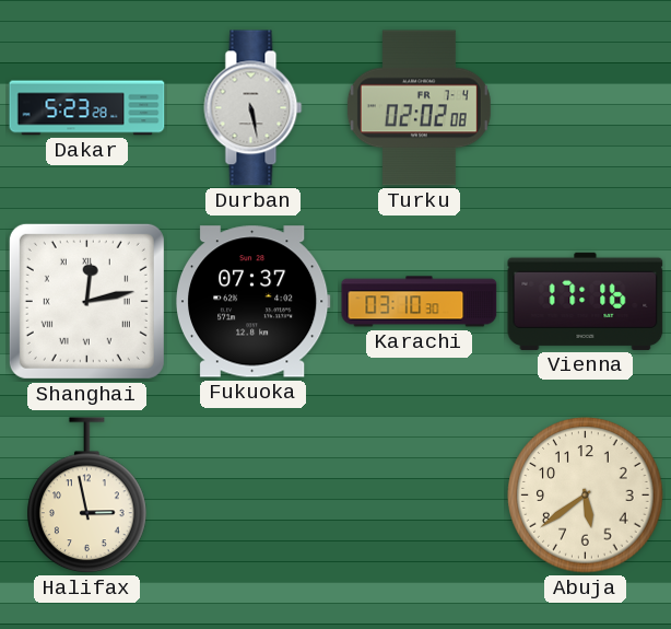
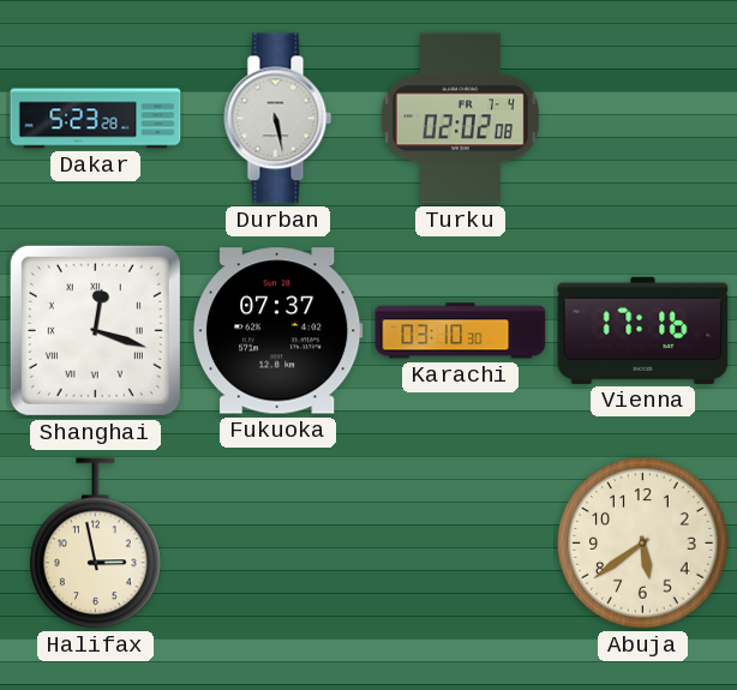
Shanghai: 12:13 -> 12:18
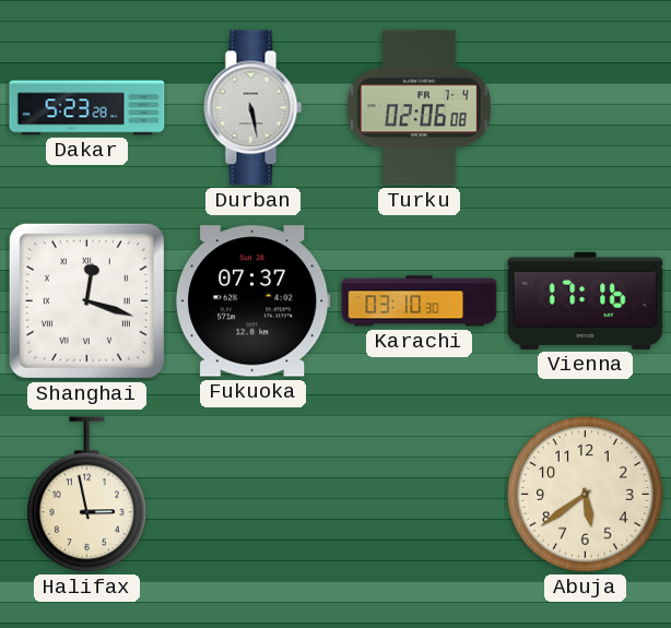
Turku: 02:02 -> 02:06
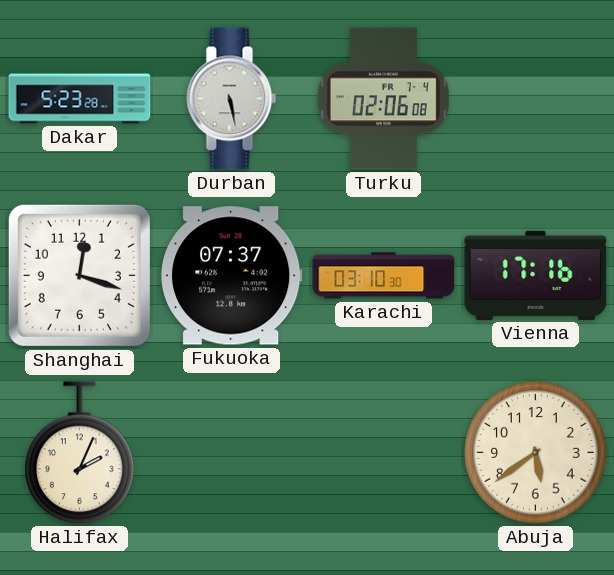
Shanghai numerals: Roman -> Arabic
Halifax: 2:58 -> 2:04
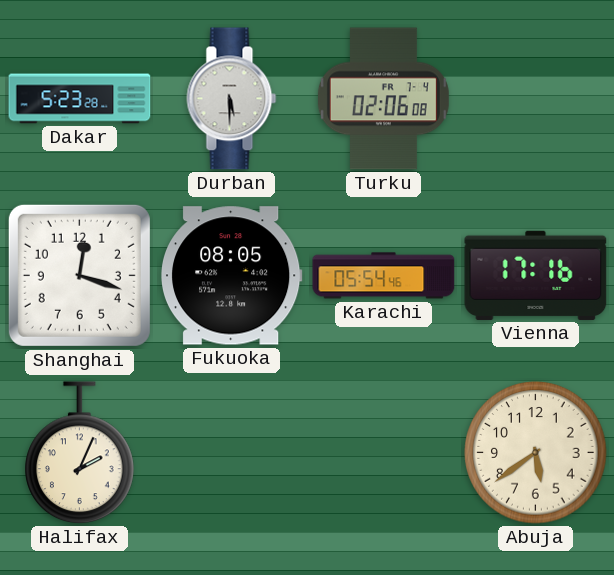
Durban: 5:28 -> 5:30
Fukuoka: 07:37 -> 08:05
Karachi: 03:10 -> 05:54
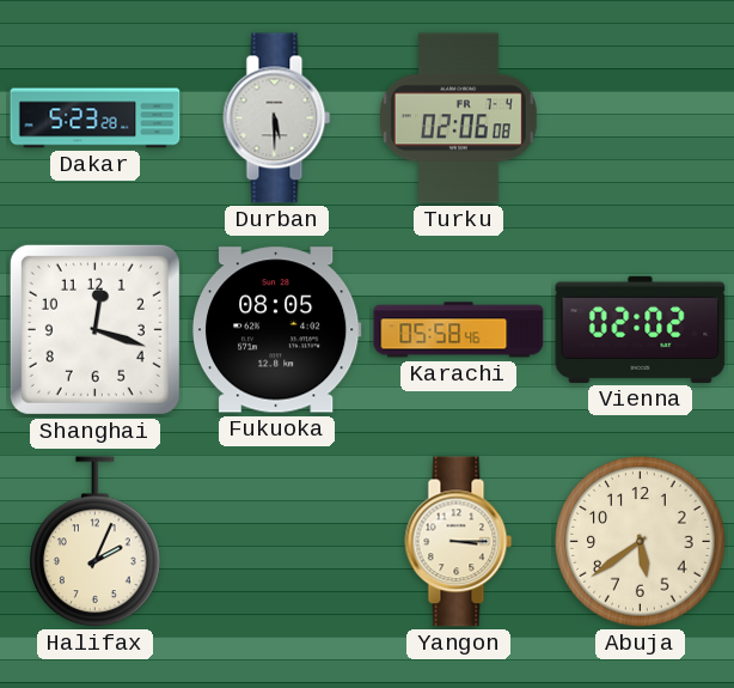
Karachi: 05:54 -> 05:58
Vienna: 17:16 -> 02:02
Yangon: none -> 3:15
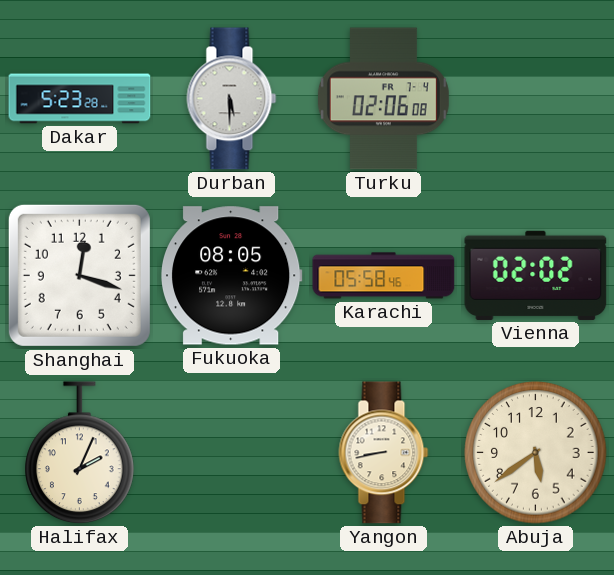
Yangon: 3:15 -> 8:43
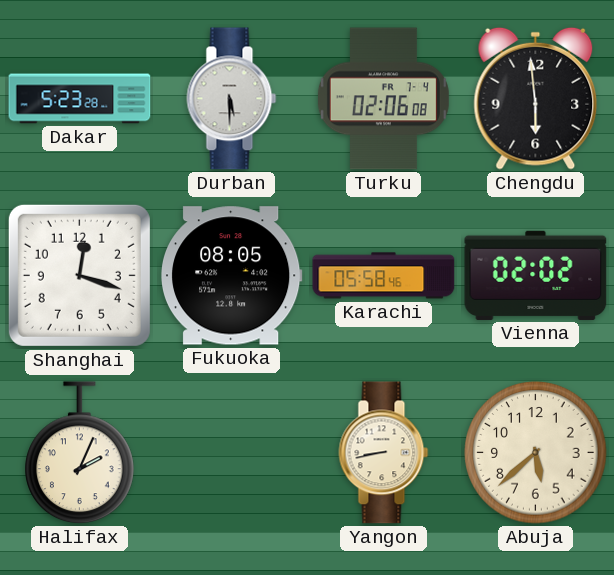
Chengdu: none -> 5:59
Abuja: 5:39 -> 5:38
